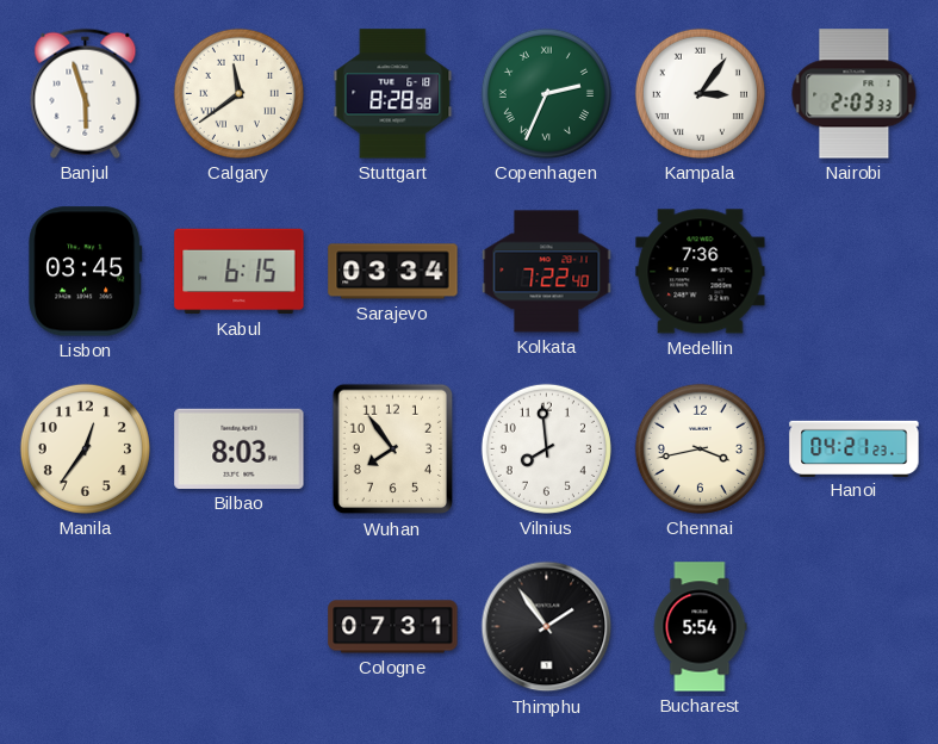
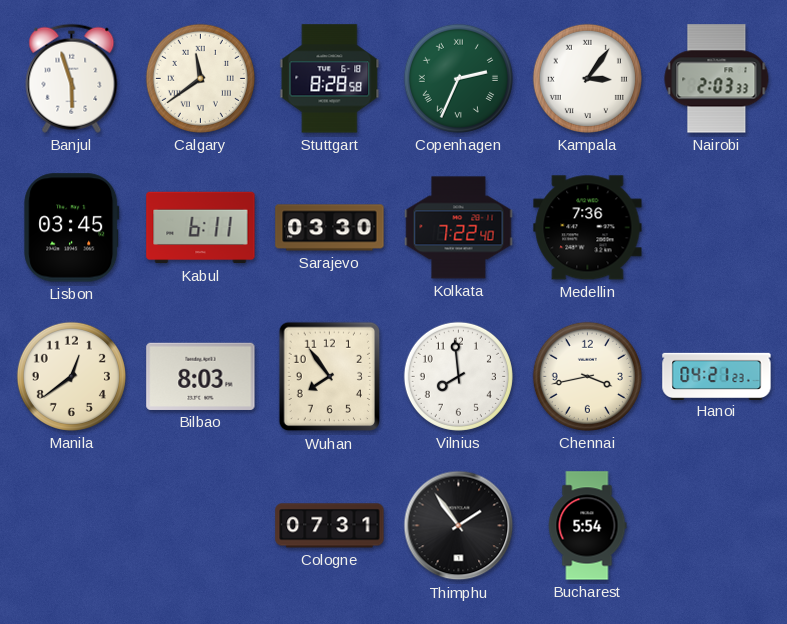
Kabul: 6:15 -> 6:11
Sarajevo: 03:34 -> 03:30
Manila: 12:36 -> 12:39
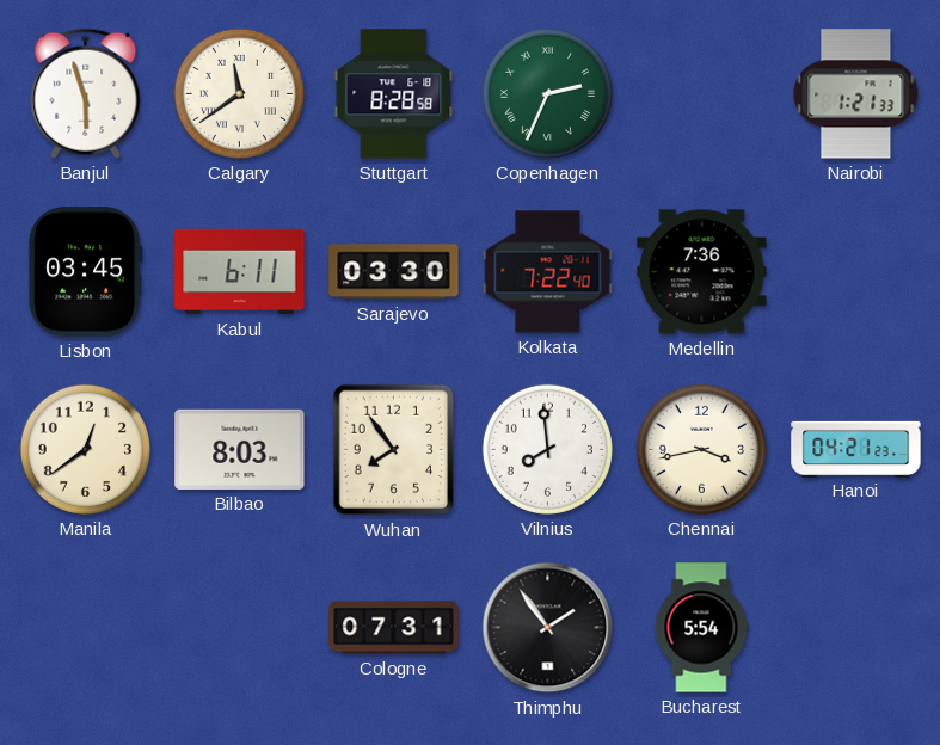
Kampala: 3:06 -> none
Nairobi: 2:03 -> 1:21
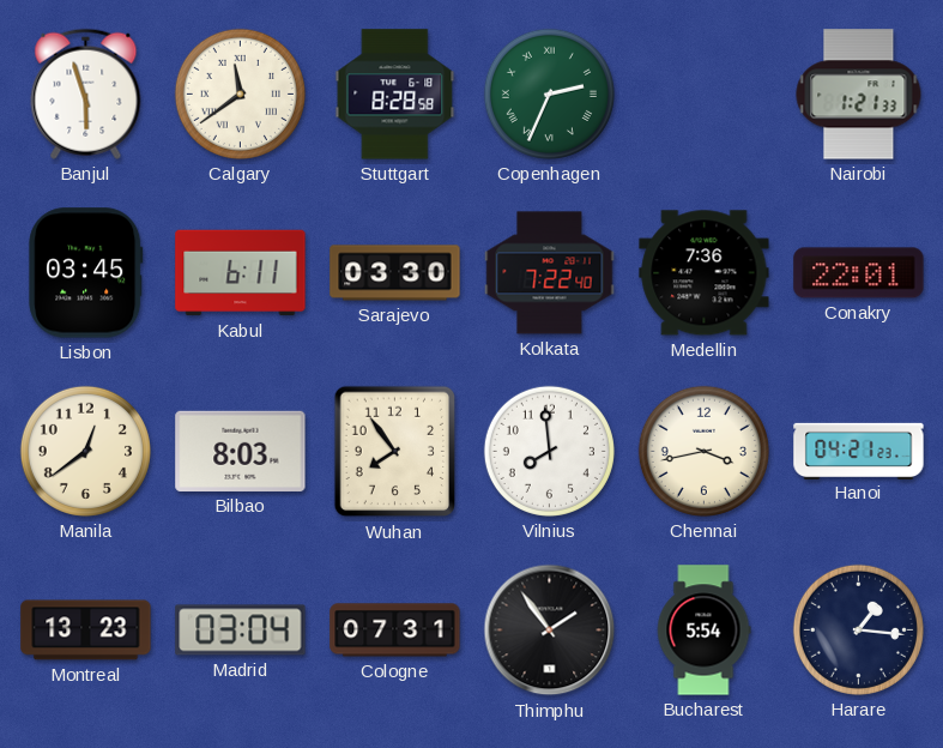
Conakry: none -> 22:01
Montreal: none -> 13:23
Madrid: none -> 03:04
Harare: none -> 1:16
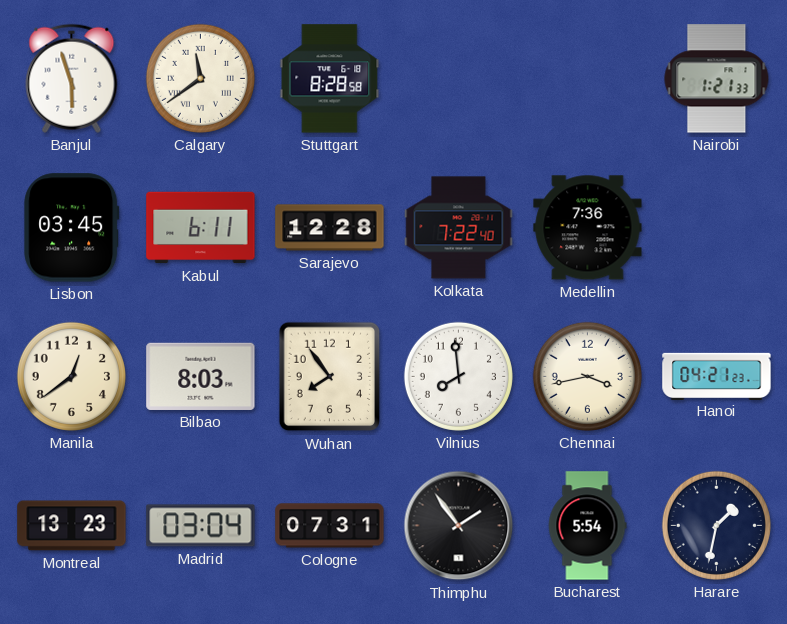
Copenhagen: 2:34 -> none
Sarajevo: 03:30 -> 12:28
Conakry: 22:01 -> none
Harare: 1:16 -> 1:32
